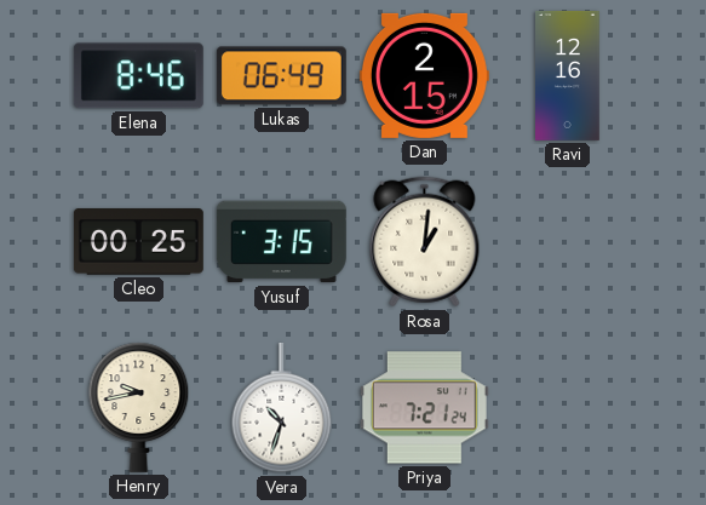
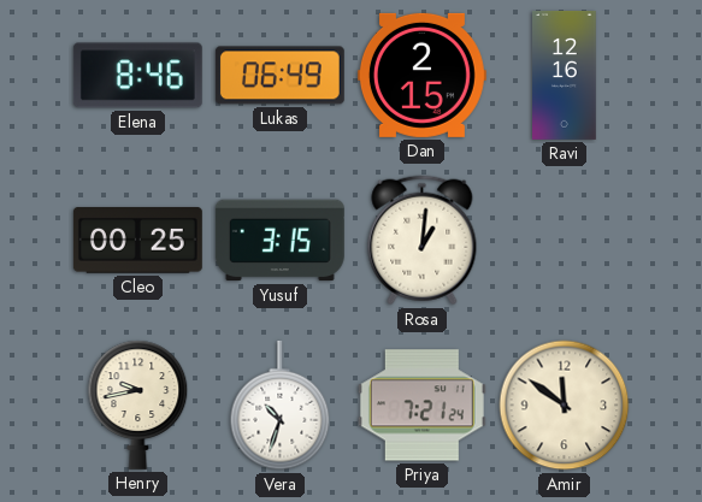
Amir: none -> 11:51
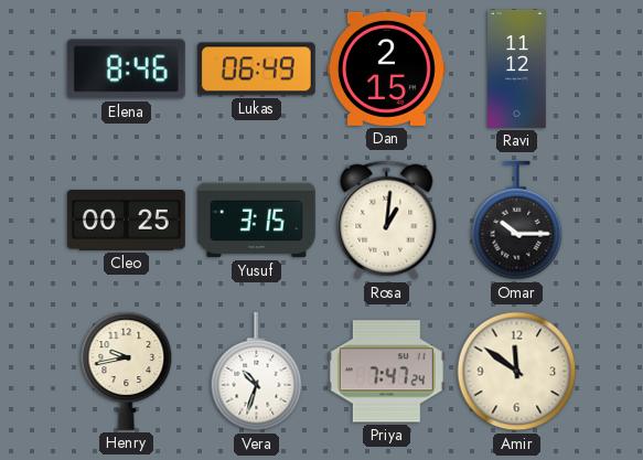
Ravi: 12:16 -> 11:12
Omar: none -> 10:15
Priya: 7:21 -> 7:47
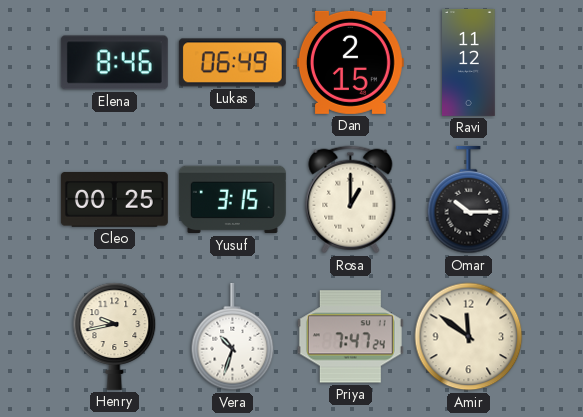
Rosa: 1:01 -> 1:00
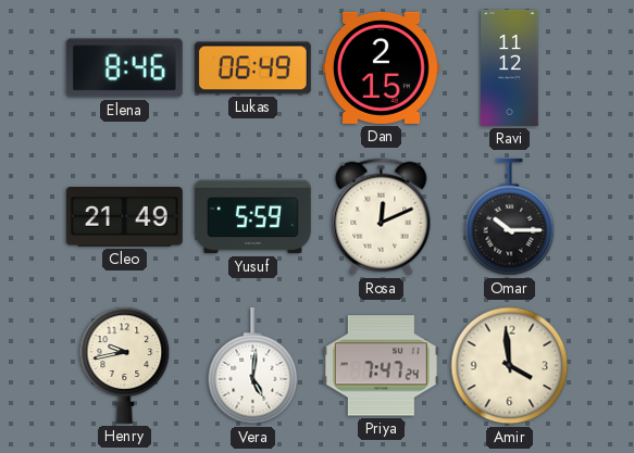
Cleo: 00:25 -> 21:49
Yusuf: 3:15 -> 5:59
Rosa: 1:00 -> 12:11
Vera: 10:33 -> 5:01
Amir: 11:51 -> 3:59
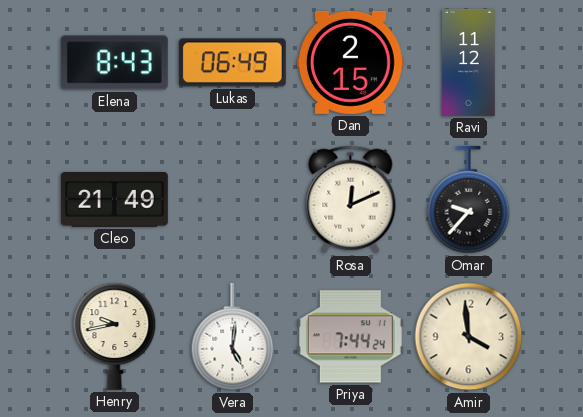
Elena: 8:46 -> 8:43
Yusuf: 5:59 -> none
Omar: 10:15 -> 9:37
Priya: 7:47 -> 7:44
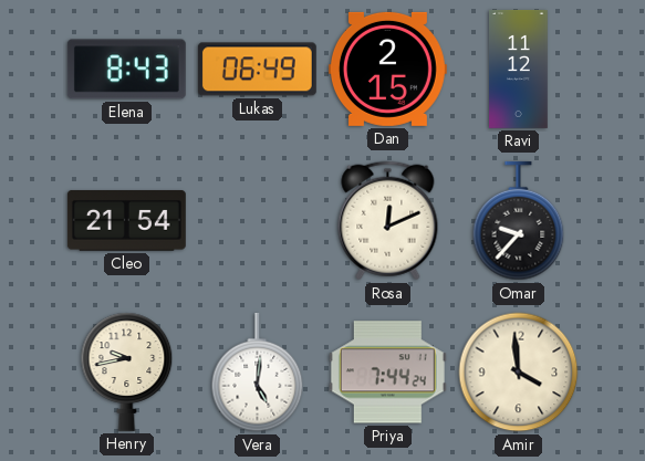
Cleo: 21:49 -> 21:54
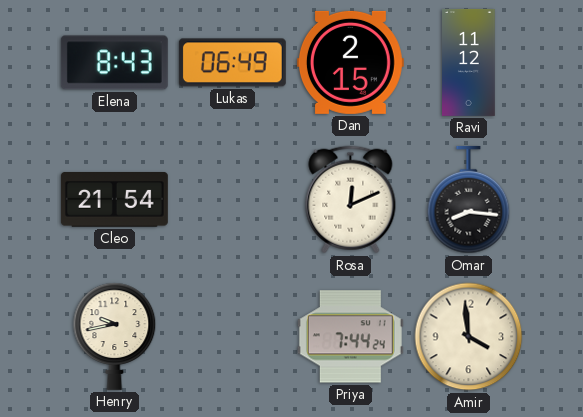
Omar: 9:37 -> 8:16
Vera: 5:01 -> none
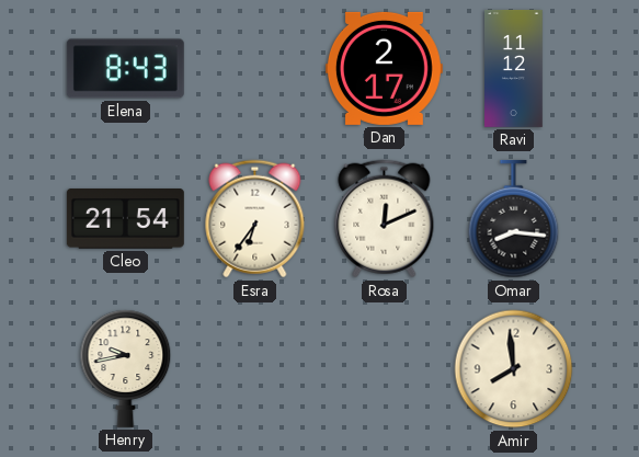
Lukas: 06:49 -> none
Dan: 2:15 -> 2:17
Esra: none -> 6:36
Priya: 7:44 -> none
Amir: 3:59 -> 7:59
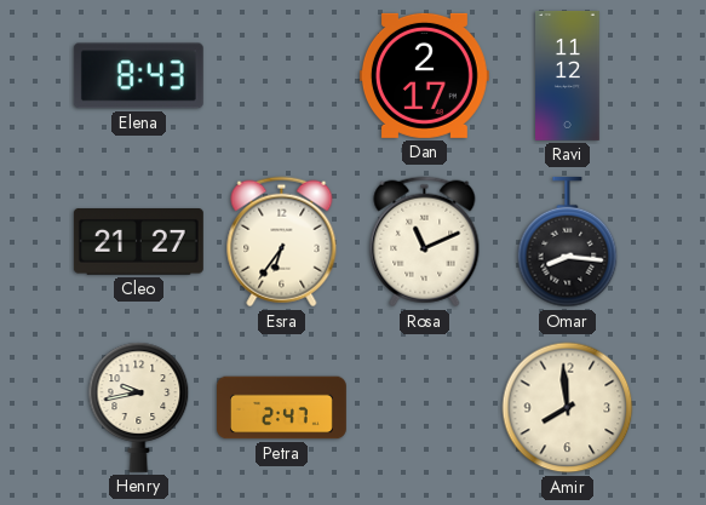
Cleo: 21:54 -> 21:27
Rosa: 12:11 -> 11:11
Petra: none -> 2:47
